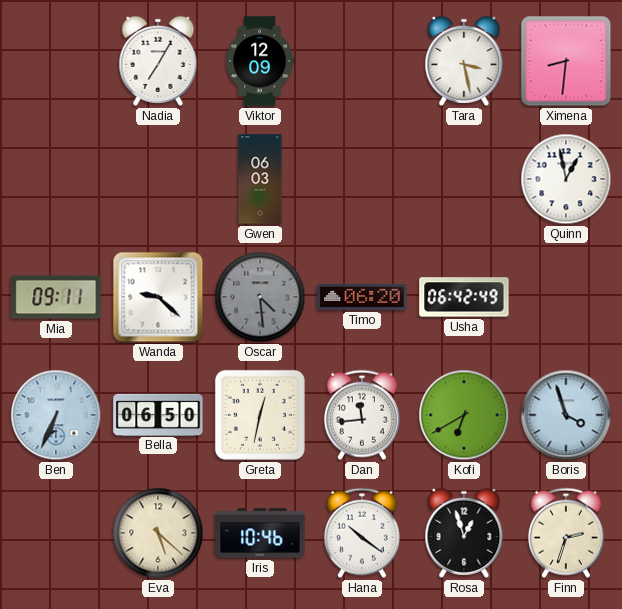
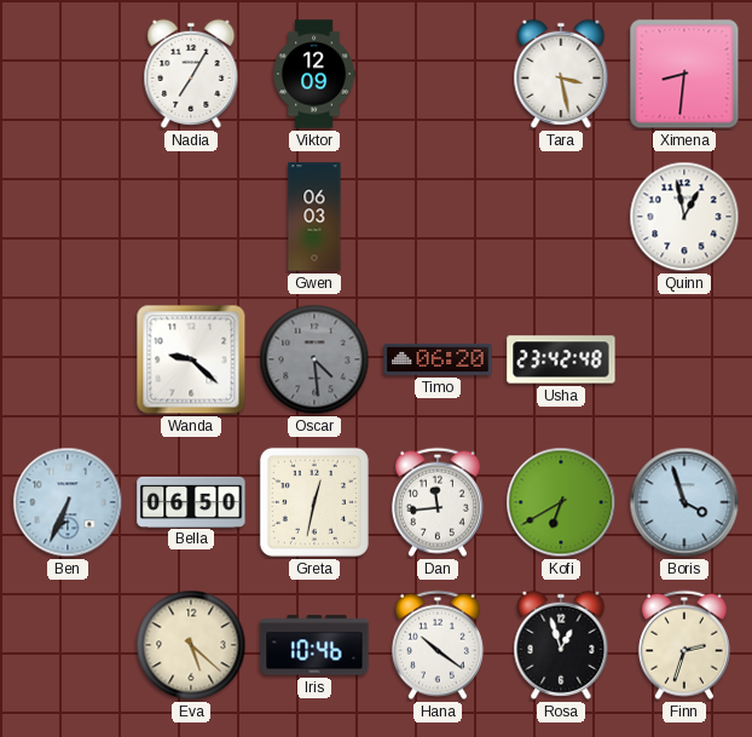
Mia: 09:11 -> none
Usha: 06:42 -> 23:42
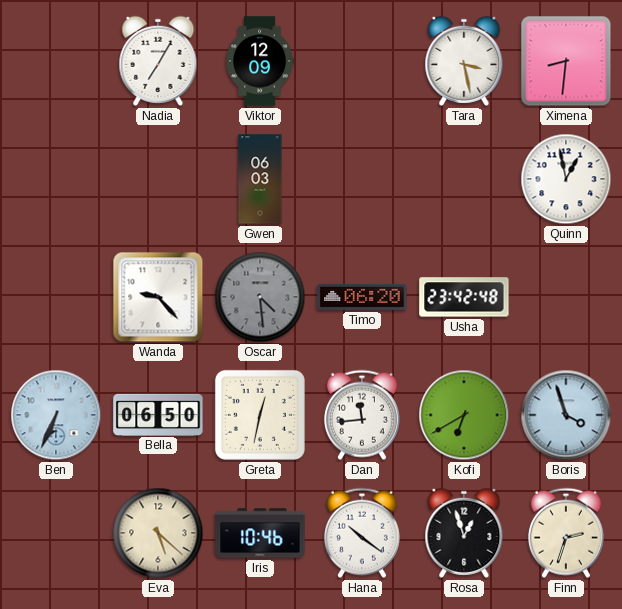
Wanda: 9:22 -> 9:23
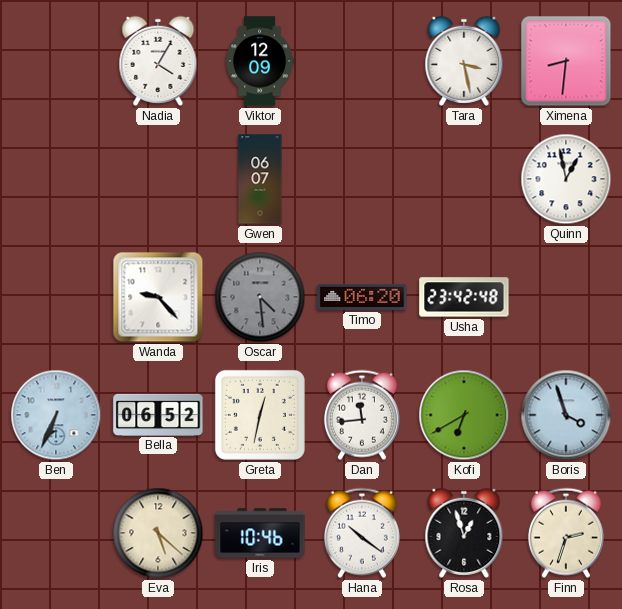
Nadia: 7:05 -> 4:05
Gwen: 06:03 -> 06:07
Bella: 06:50 -> 06:52
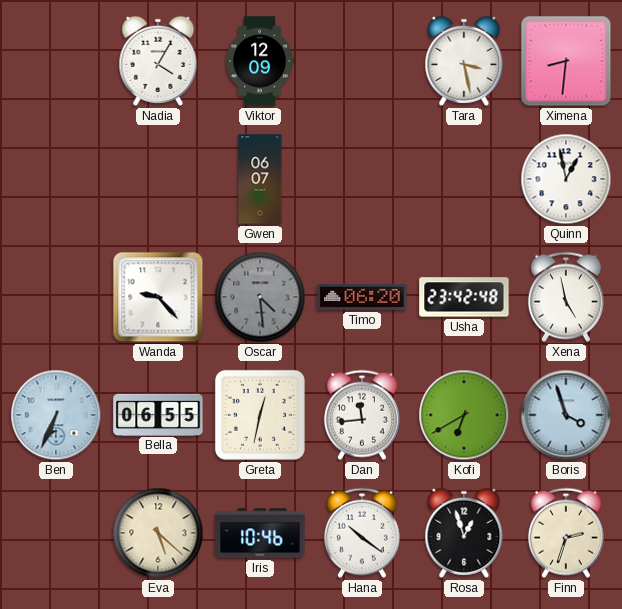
Xena: none -> 4:58
Bella: 06:52 -> 06:55
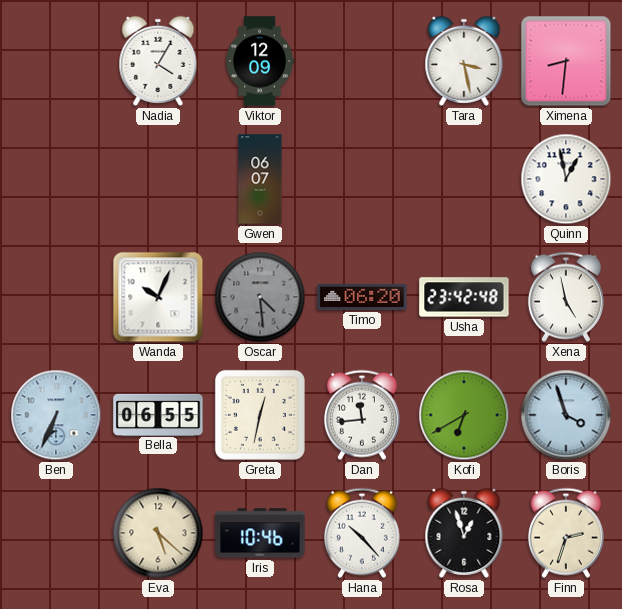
Wanda: 9:23 -> 10:04
Hana: 10:21 -> 10:23
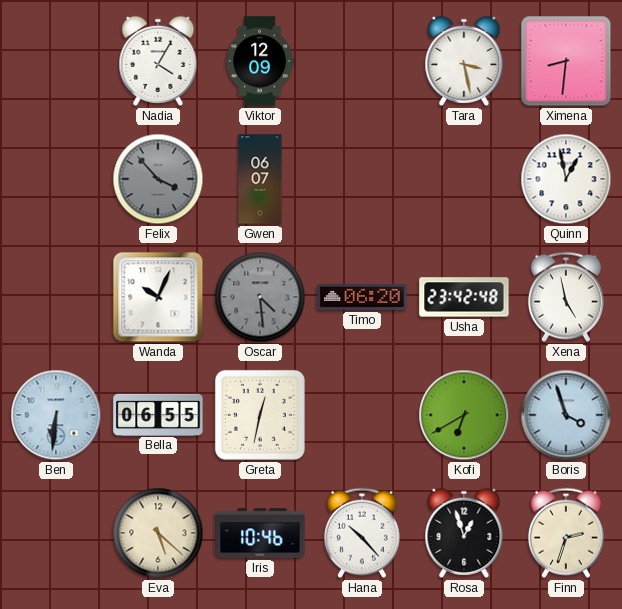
Felix: none -> 3:53
Ben: 6:34 -> 6:31
Dan: 11:44 -> none
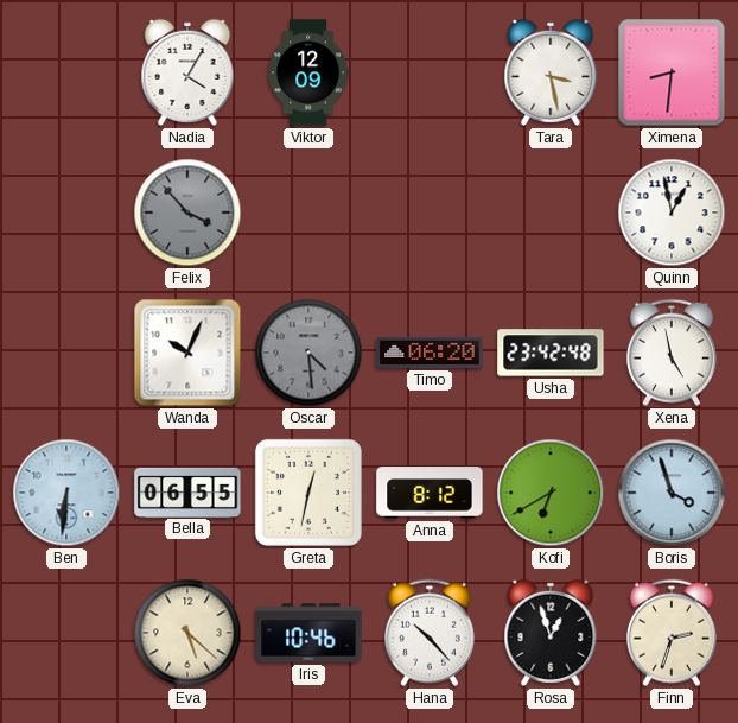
Gwen: 06:07 -> none
Anna: none -> 8:12
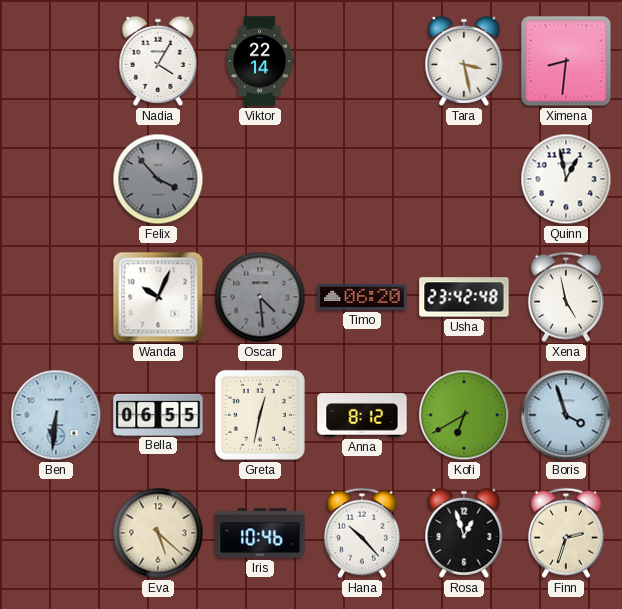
Viktor: 12:09 -> 22:14
